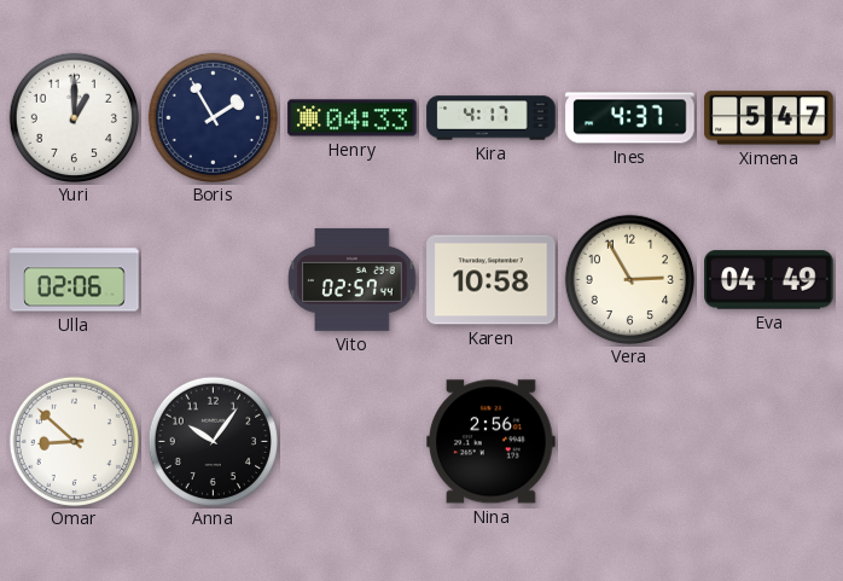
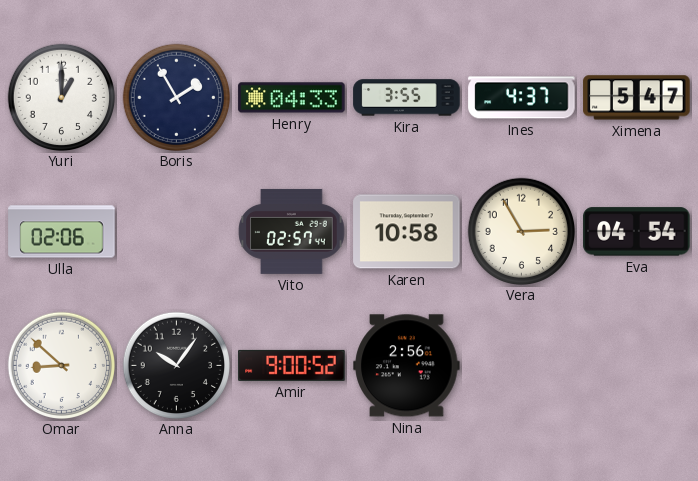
Kira: 4:17 -> 3:55
Eva: 04:49 -> 04:54
Amir: none -> 9:00
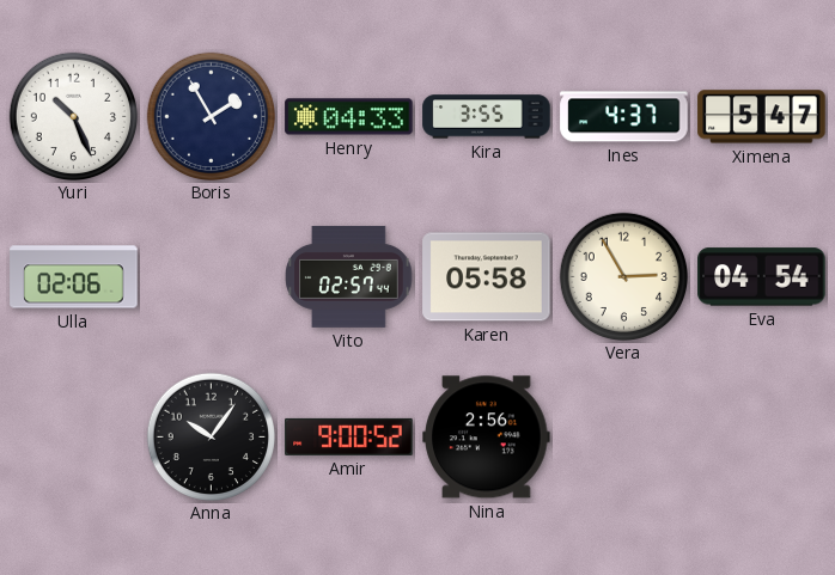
Yuri: 1:00 -> 10:26
Karen: 10:58 -> 05:58
Omar: 8:52 -> none
